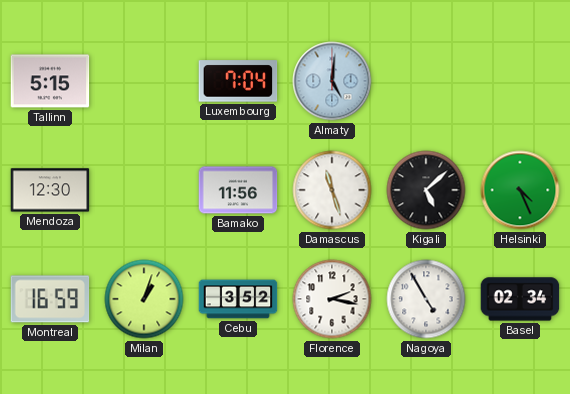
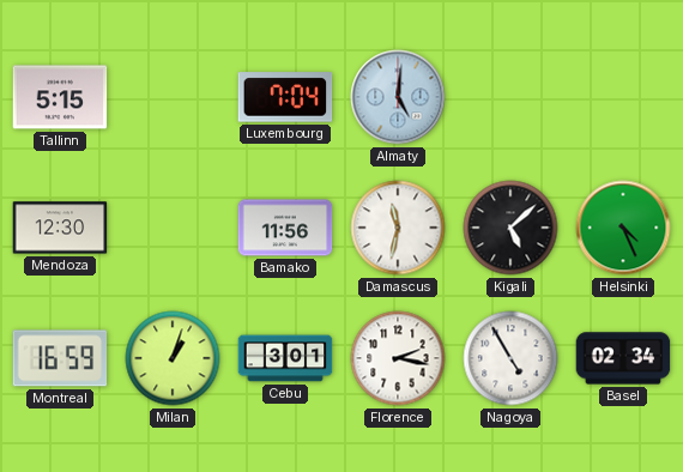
Damascus: 11:27 -> 11:32
Cebu: 3:52 -> 3:01
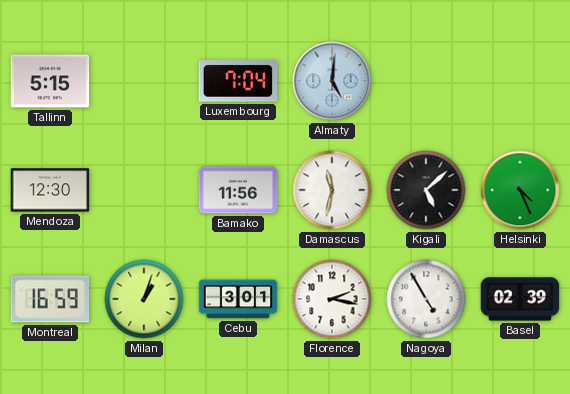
Basel: 02:34 -> 02:39
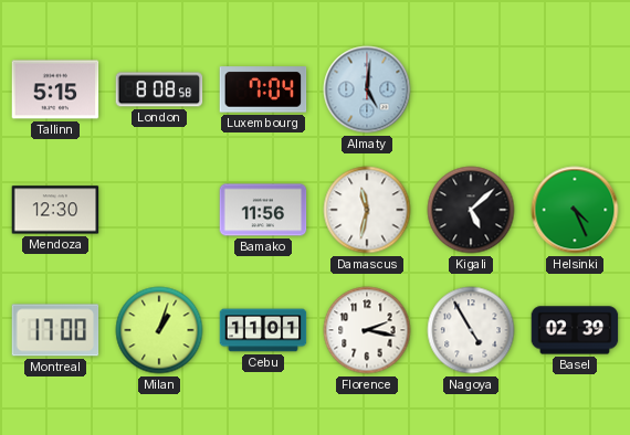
London: none -> 8:08
Montreal: 16:59 -> 17:00
Cebu: 3:01 -> 11:01
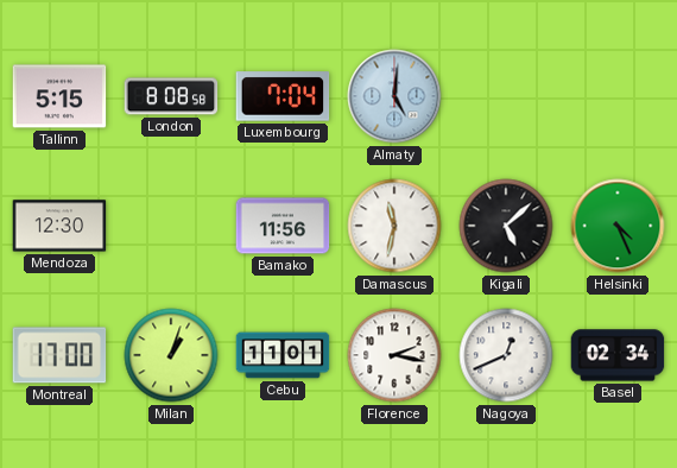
Nagoya: 4:55 -> 12:41
Basel: 02:39 -> 02:34
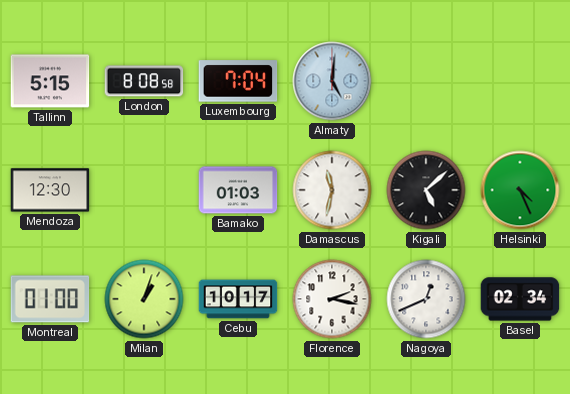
Bamako: 11:56 -> 01:03
Montreal: 17:00 -> 01:00
Cebu: 11:01 -> 10:17
